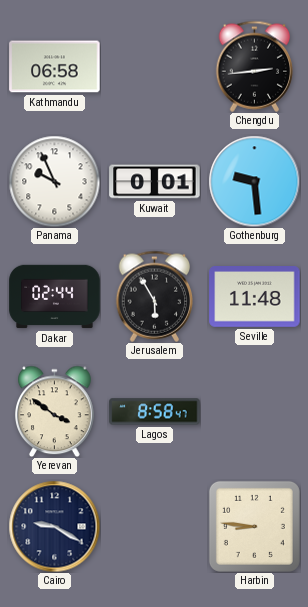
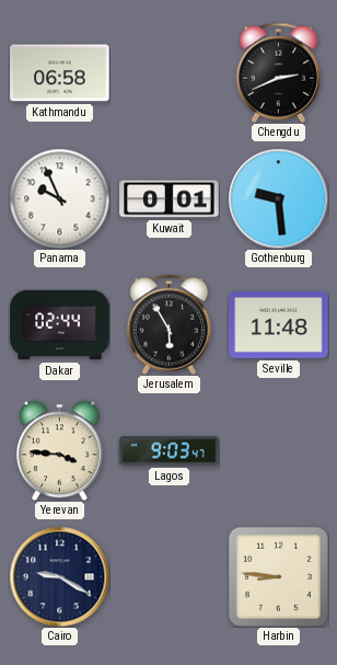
Chengdu: 2:44 -> 2:41
Yerevan: 3:51 -> 3:46
Lagos: 8:58 -> 9:03
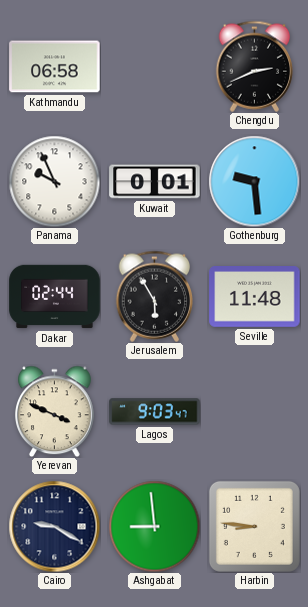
Yerevan: 3:46 -> 3:49
Ashgabat: none -> 8:59
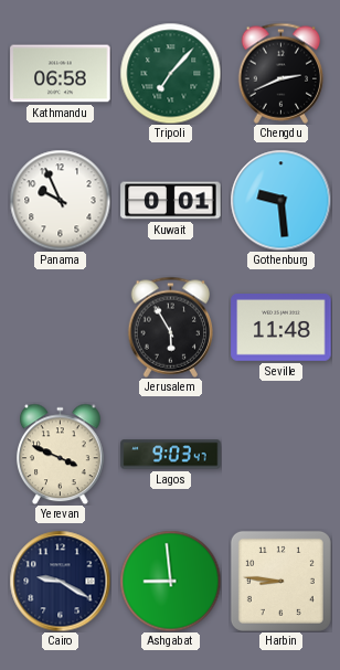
Tripoli: none -> 7:07
Dakar: 02:44 -> none
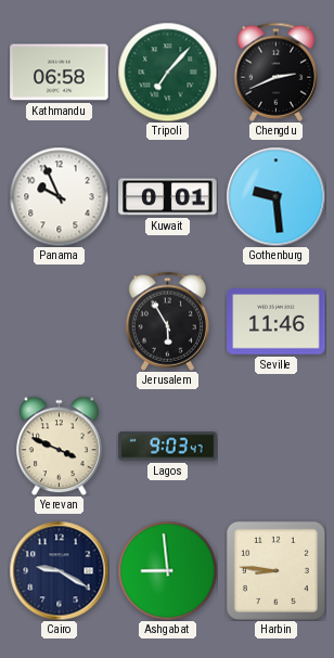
Seville: 11:48 -> 11:46
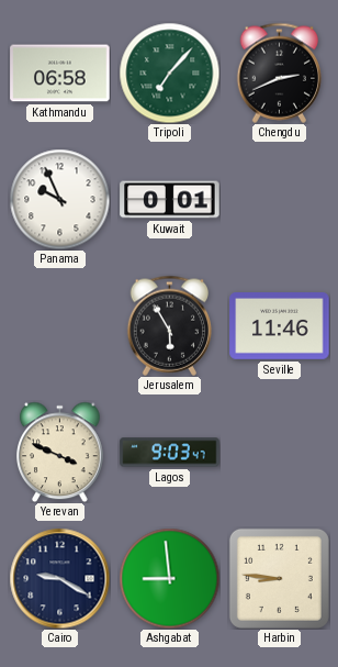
Gothenburg: 9:29 -> none
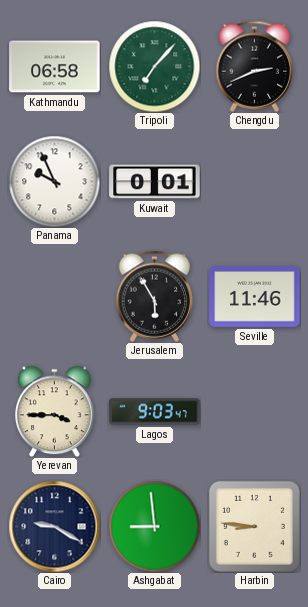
Yerevan: 3:49 -> 3:45
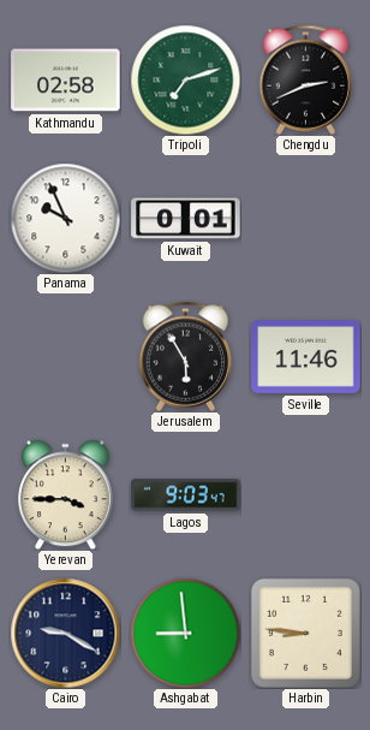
Kathmandu: 06:58 -> 02:58
Tripoli: 7:07 -> 7:12
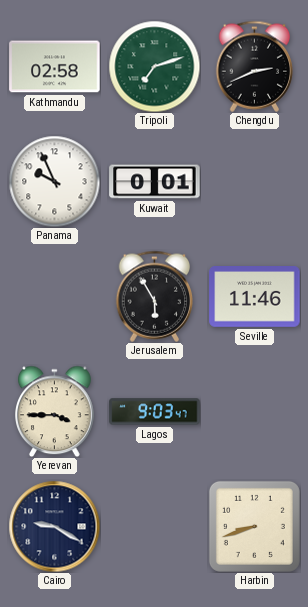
Ashgabat: 8:59 -> none
Harbin: 8:46 -> 8:42
